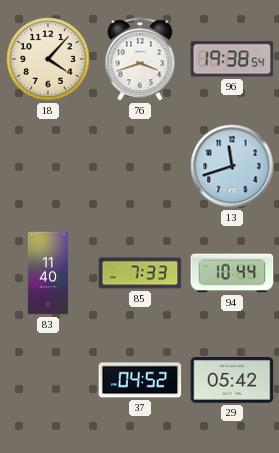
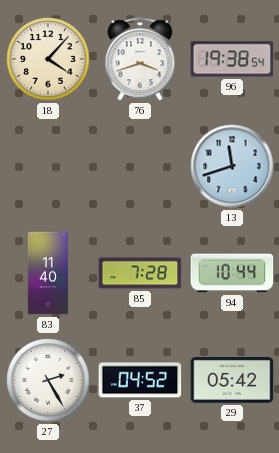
85: 7:33 -> 7:28
27: none -> 2:25
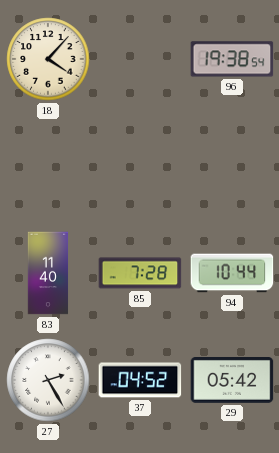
76: 3:42 -> none
13: 11:42 -> none
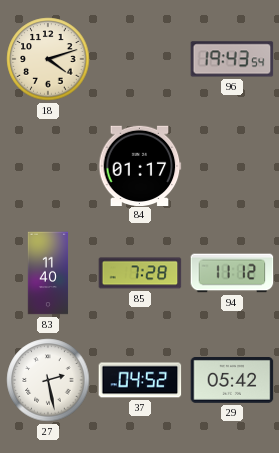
18: 4:07 -> 4:12
96: 19:38 -> 19:43
84: none -> 01:17
94: 10:44 -> 11:12
27: 2:25 -> 2:28
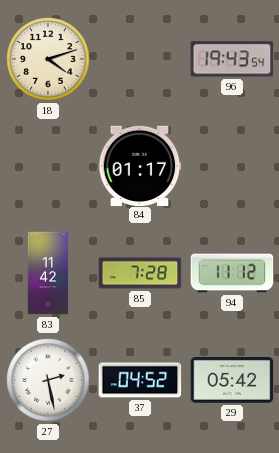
83: 11:40 -> 11:42
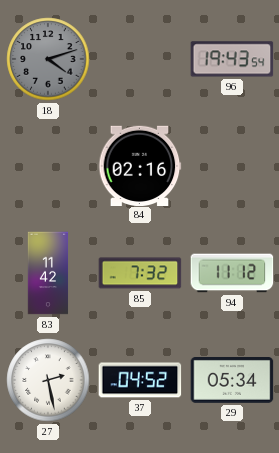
18 dial: cream -> grey
84: 01:17 -> 02:16
85: 7:28 -> 7:32
29: 05:42 -> 05:34
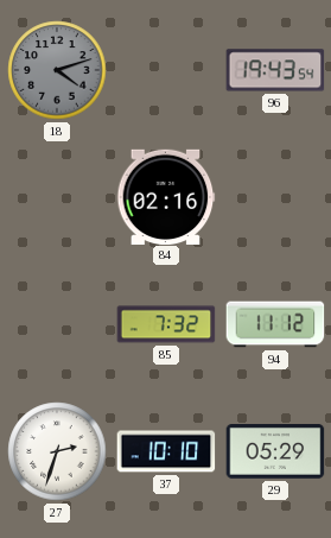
83: 11:42 -> none
27: 2:28 -> 2:33
37: 04:52 -> 10:10
29: 05:34 -> 05:29
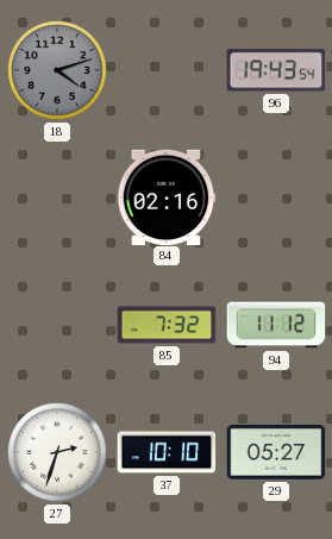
29: 05:29 -> 05:27
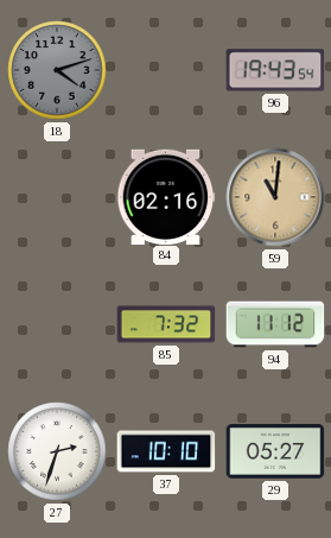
59: none -> 11:01
